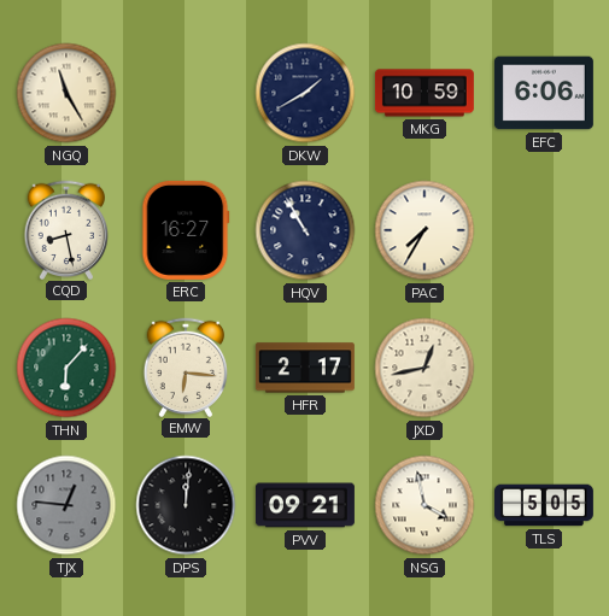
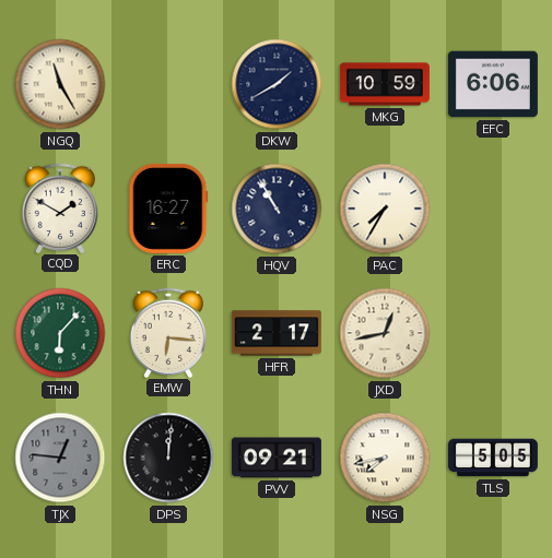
CQD: 8:28 -> 1:50
NSG: 3:58 -> 7:43
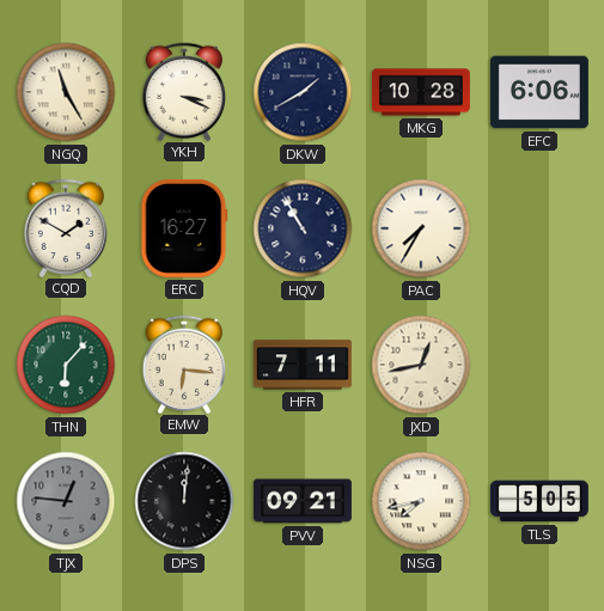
YKH: none -> 3:19
MKG: 10:59 -> 10:28
HFR: 2:17 -> 7:11
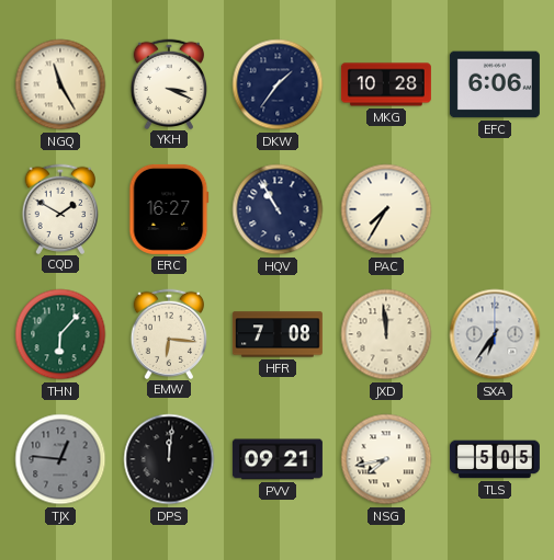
DKW: 1:40 -> 1:36
HFR: 7:11 -> 7:08
JXD: 12:43 -> 11:59
SXA: none -> 6:36
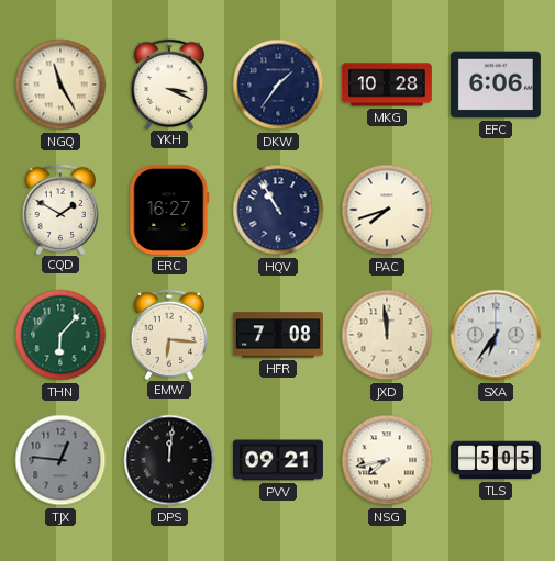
PAC: 7:35 -> 7:42
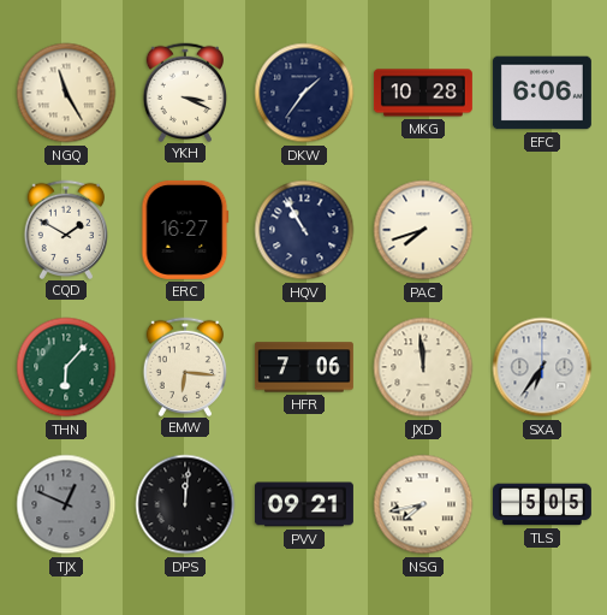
HFR: 7:08 -> 7:06
TJX: 12:46 -> 12:49
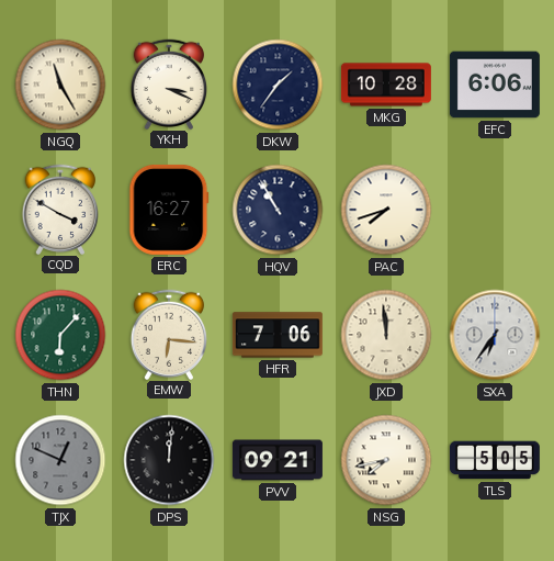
CQD: 1:50 -> 3:50
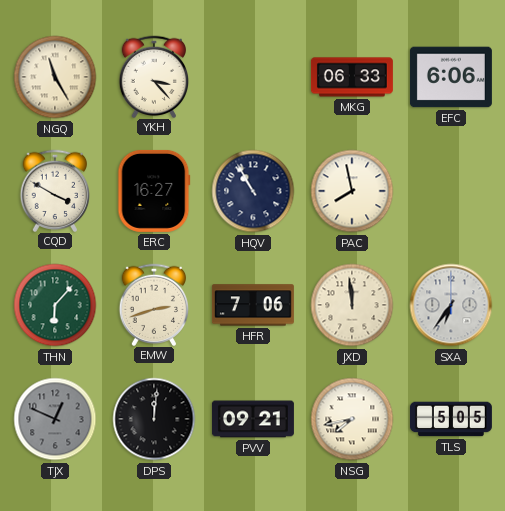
YKH: 3:19 -> 3:23
DKW: 1:36 -> none
MKG: 10:28 -> 06:33
PAC: 7:42 -> 7:58
EMW: 6:16 -> 2:42
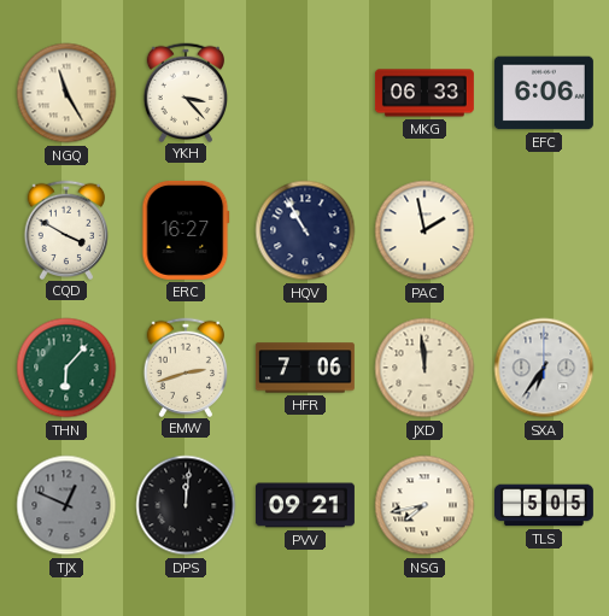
PAC: 7:58 -> 1:58
